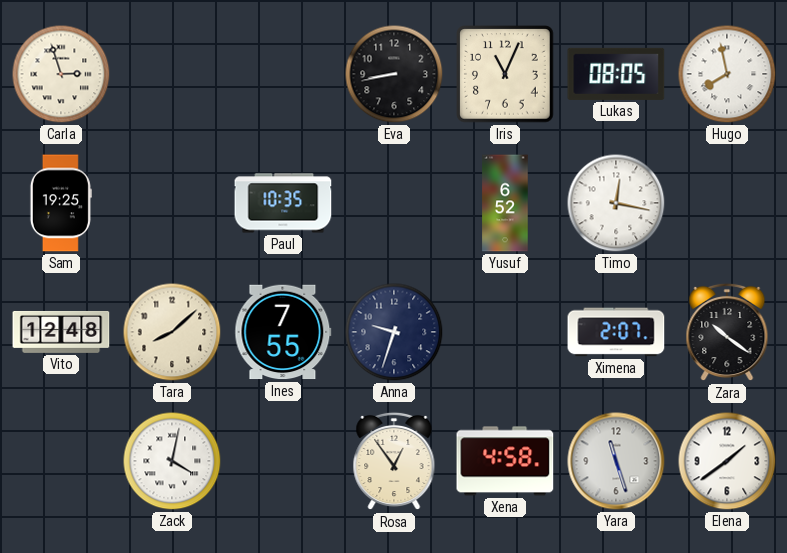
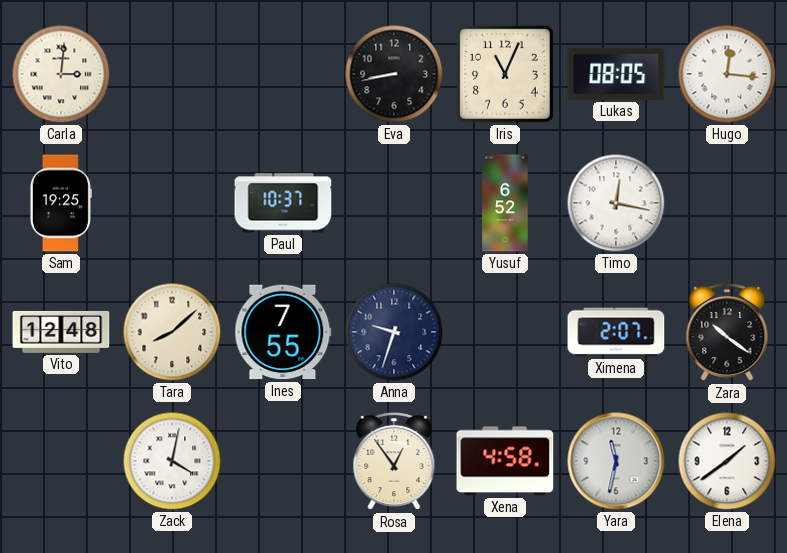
Carla: 2:57 -> 3:01
Hugo: 7:58 -> 12:16
Paul: 10:35 -> 10:37
Yara: 11:27 -> 11:32
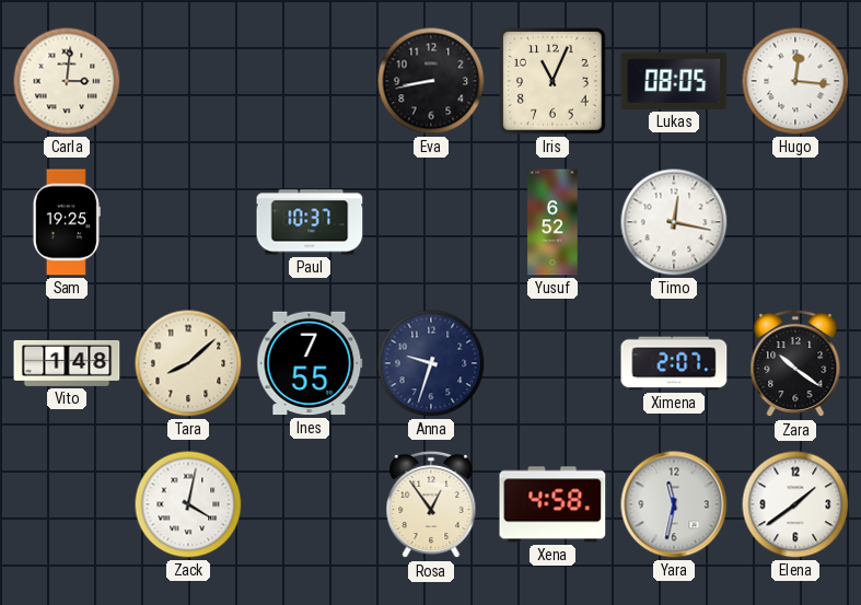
Vito: 12:48 -> 1:48
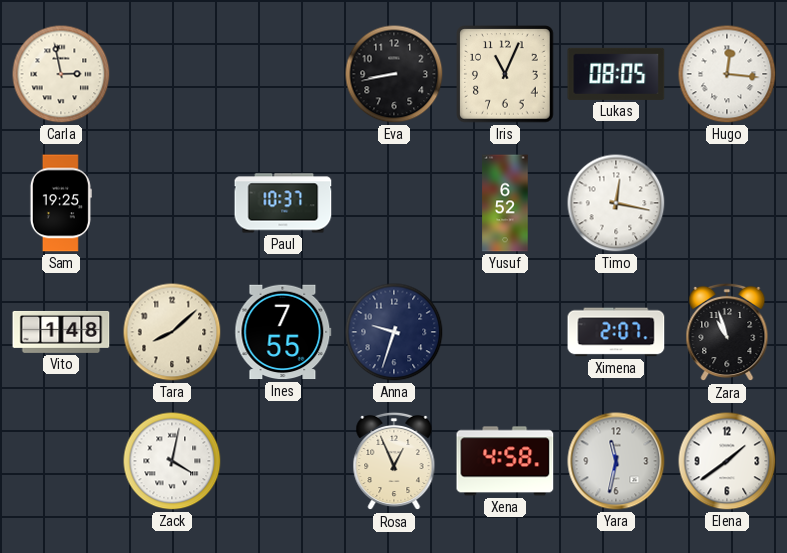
Carla: 3:01 -> 2:58
Zara: 10:21 -> 10:57
Rosa: 12:54 -> 12:56
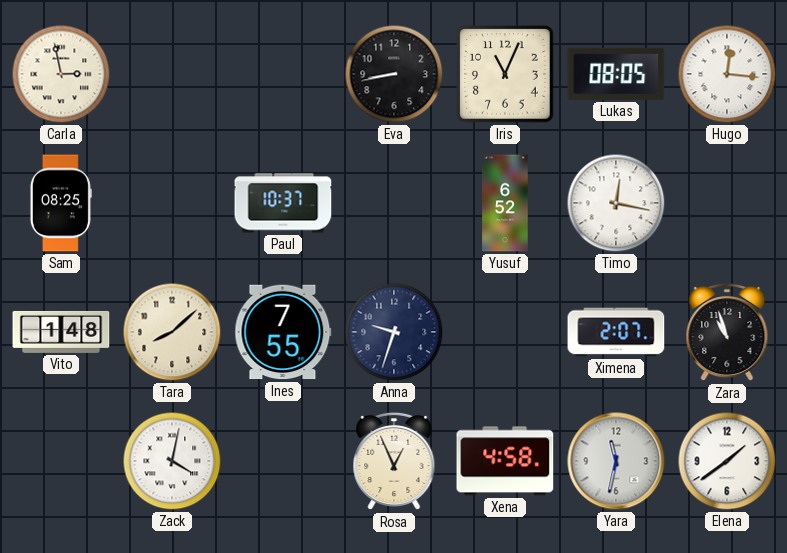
Sam: 19:25 -> 08:25
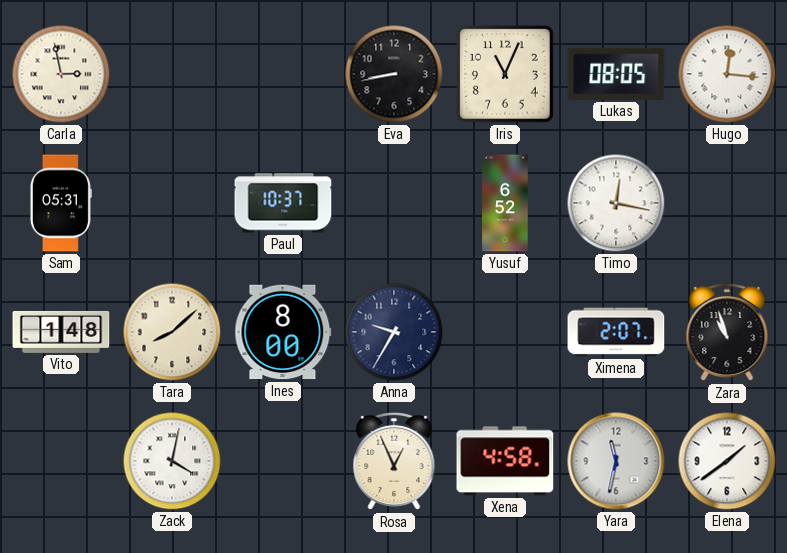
Sam: 08:25 -> 05:31
Ines: 7:55 -> 8:00
Anna: 9:33 -> 9:35
